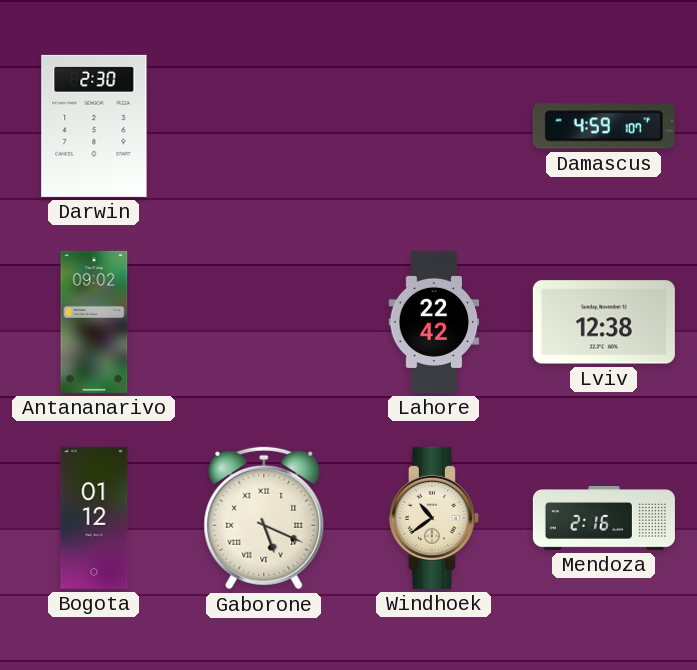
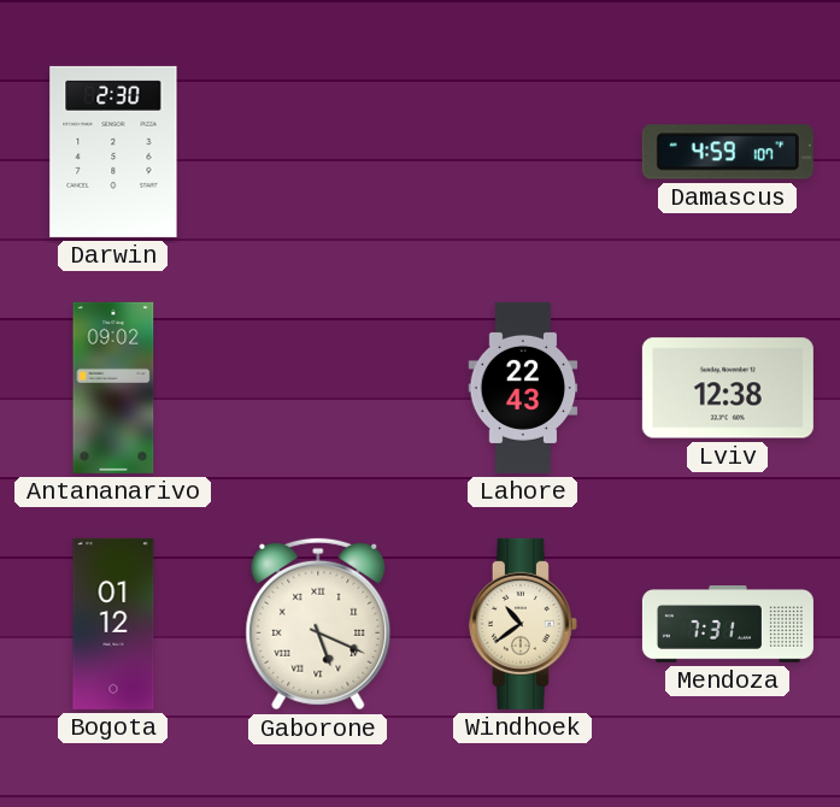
Lahore: 22:42 -> 22:43
Mendoza: 2:16 -> 7:31
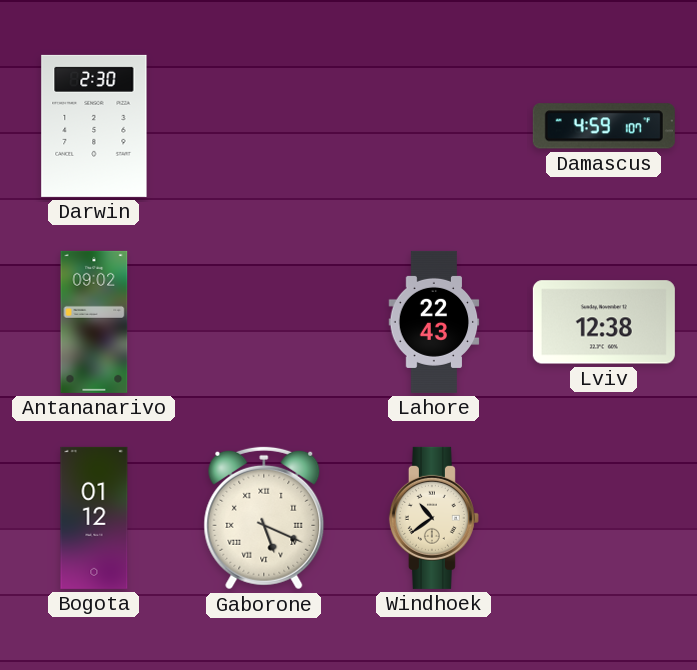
Mendoza: 7:31 -> none
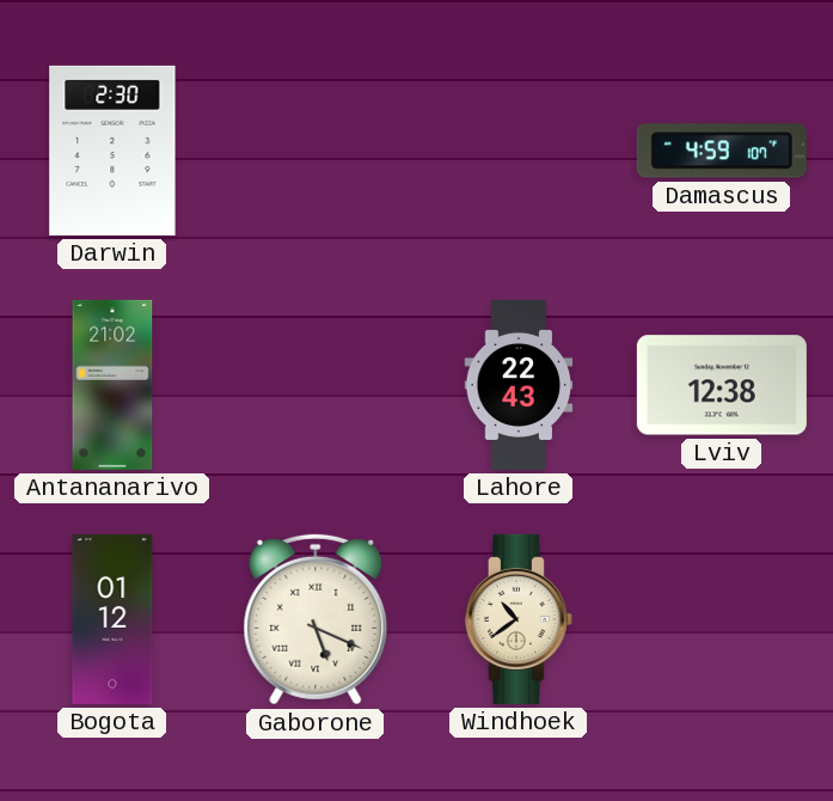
Antananarivo: 09:02 -> 21:02
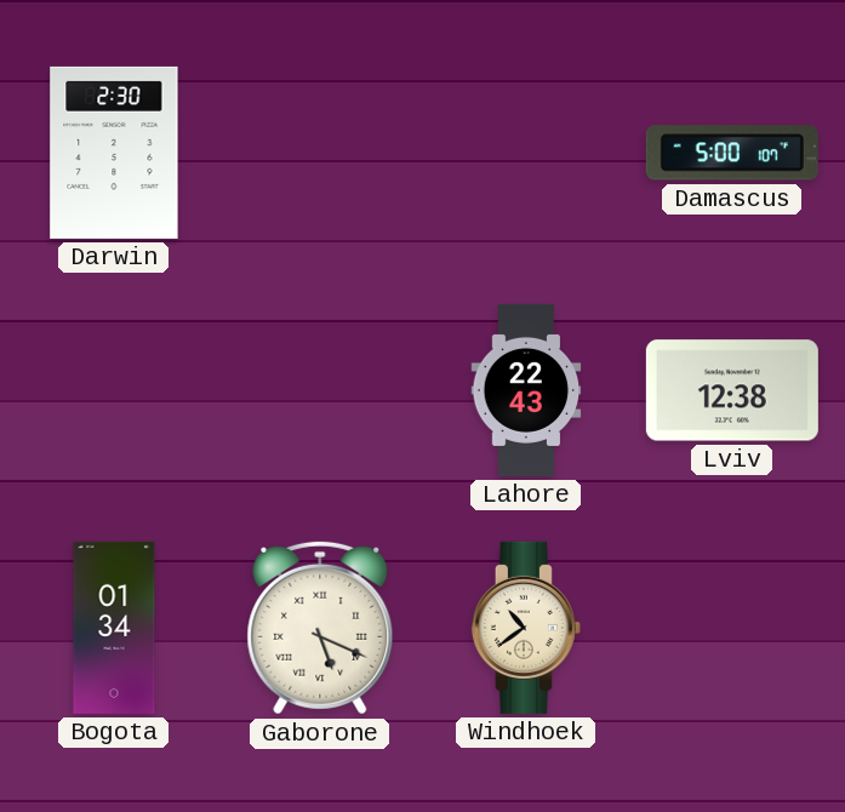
Damascus: 4:59 -> 5:00
Antananarivo: 21:02 -> none
Bogota: 01:12 -> 01:34
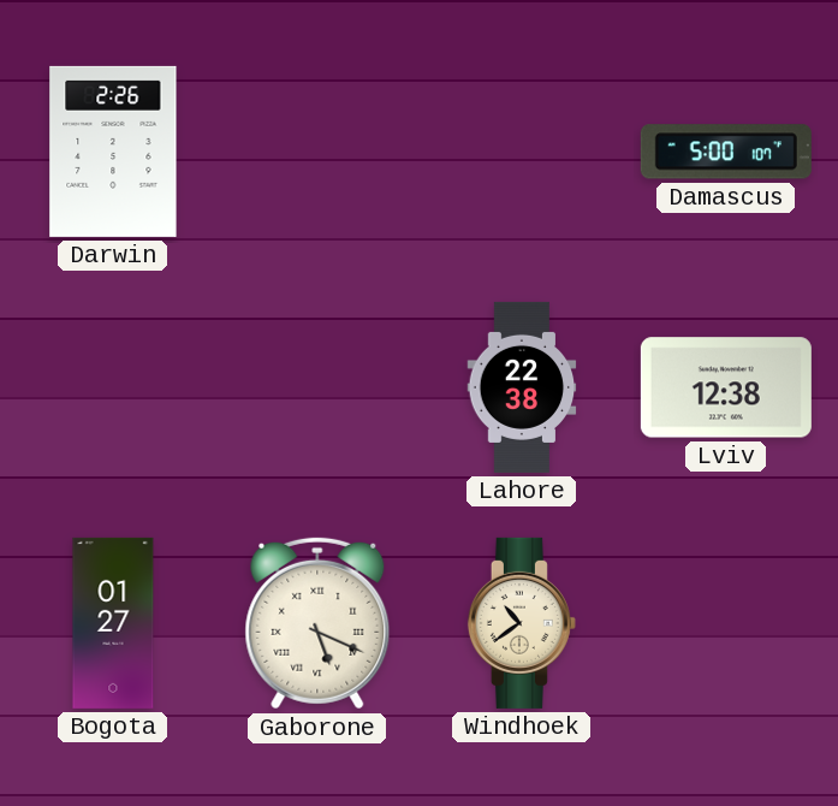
Darwin: 2:30 -> 2:26
Lahore: 22:43 -> 22:38
Bogota: 01:34 -> 01:27
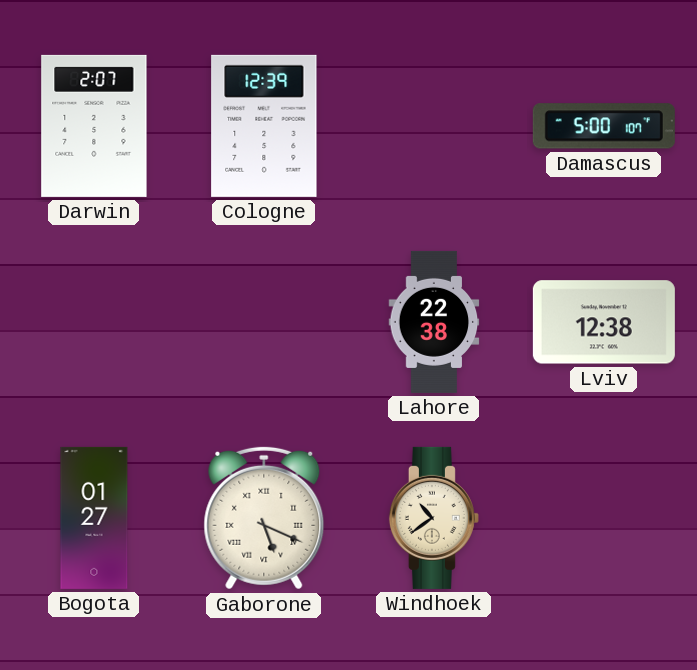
Darwin: 2:26 -> 2:07
Cologne: none -> 12:39
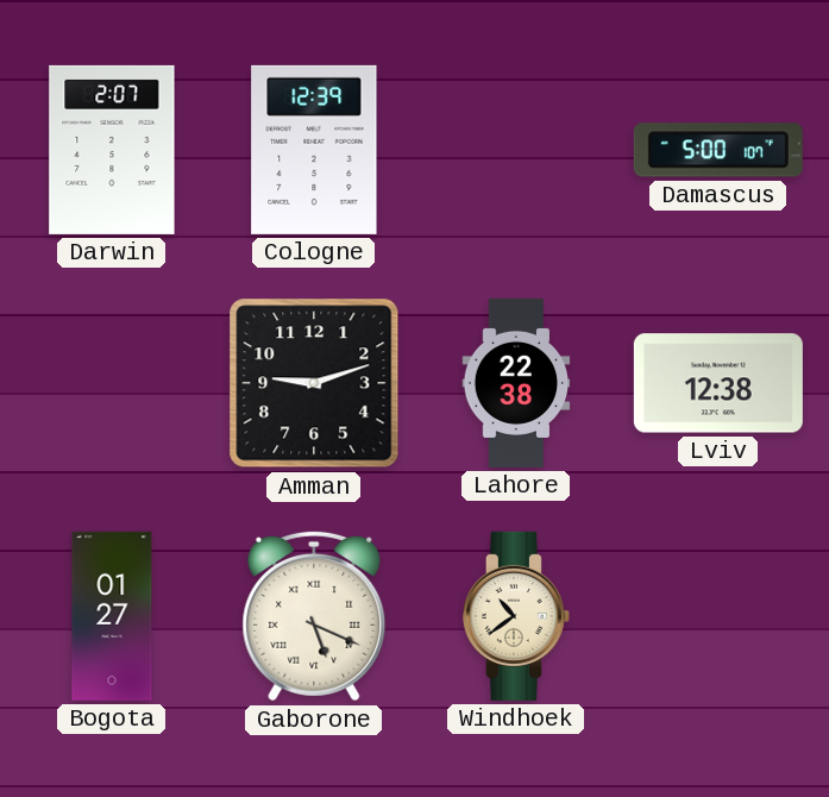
Amman: none -> 9:12
